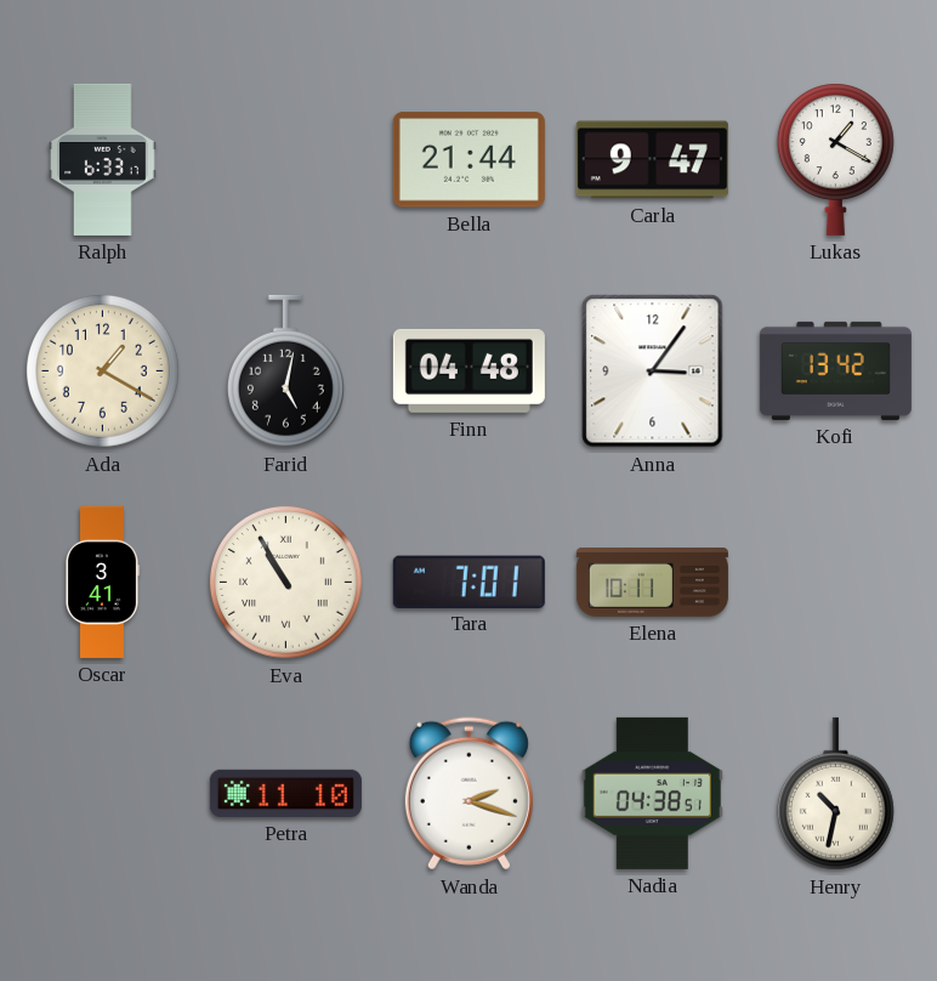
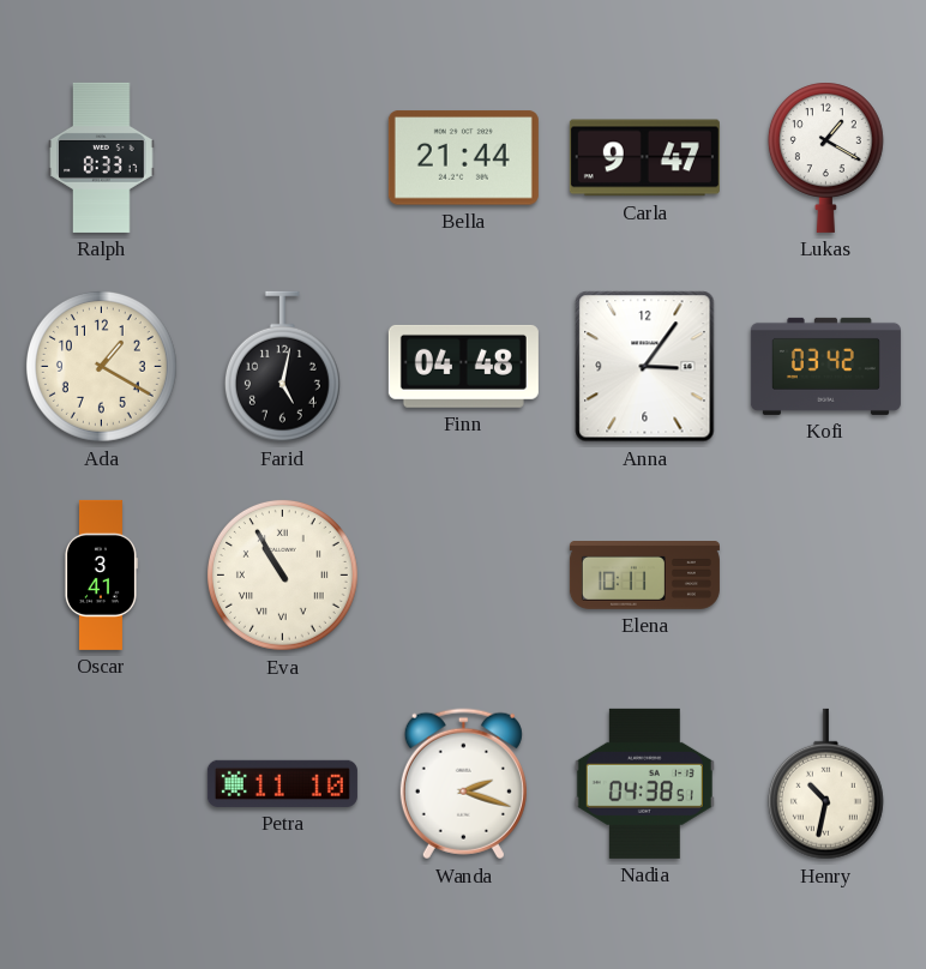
Ralph: 6:33 -> 8:33
Kofi: 13:42 -> 03:42
Tara: 7:01 -> none
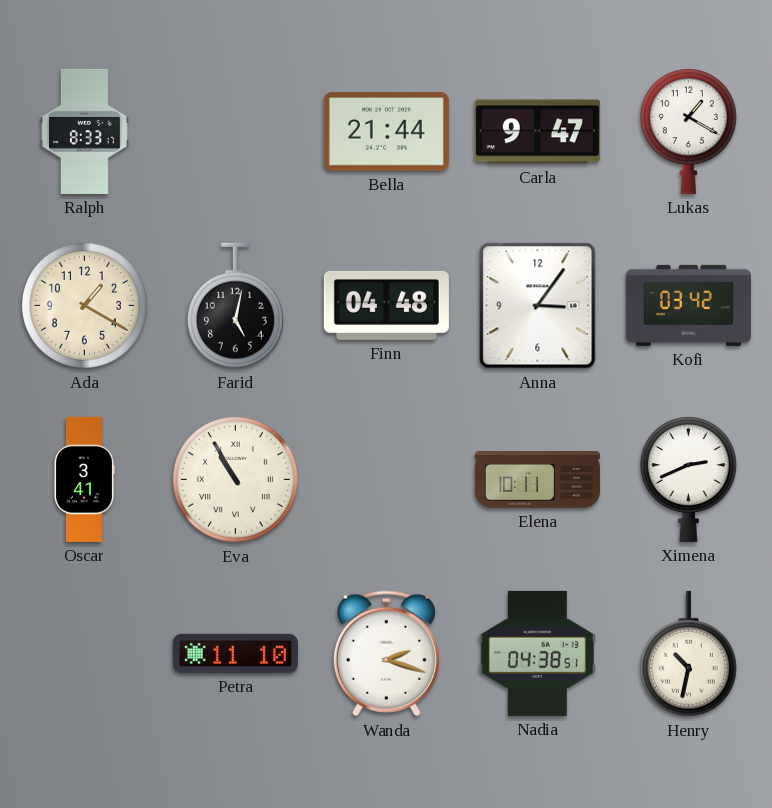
Ximena: none -> 2:41
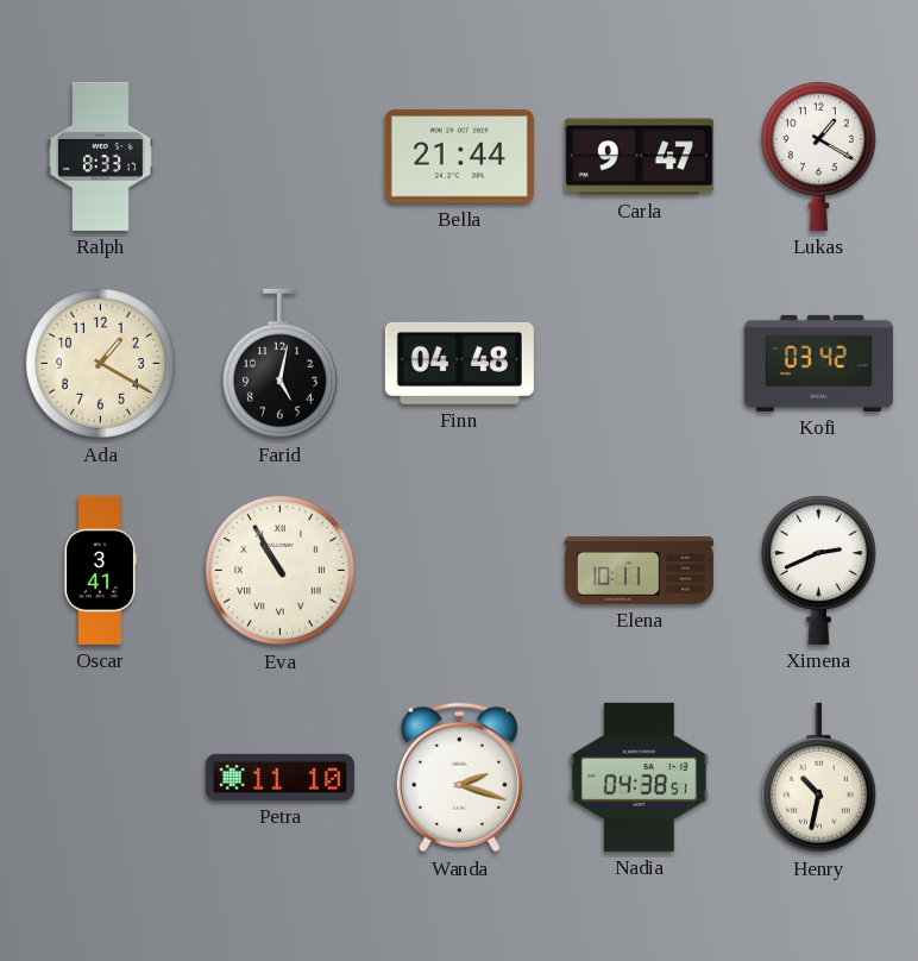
Anna: 3:06 -> none
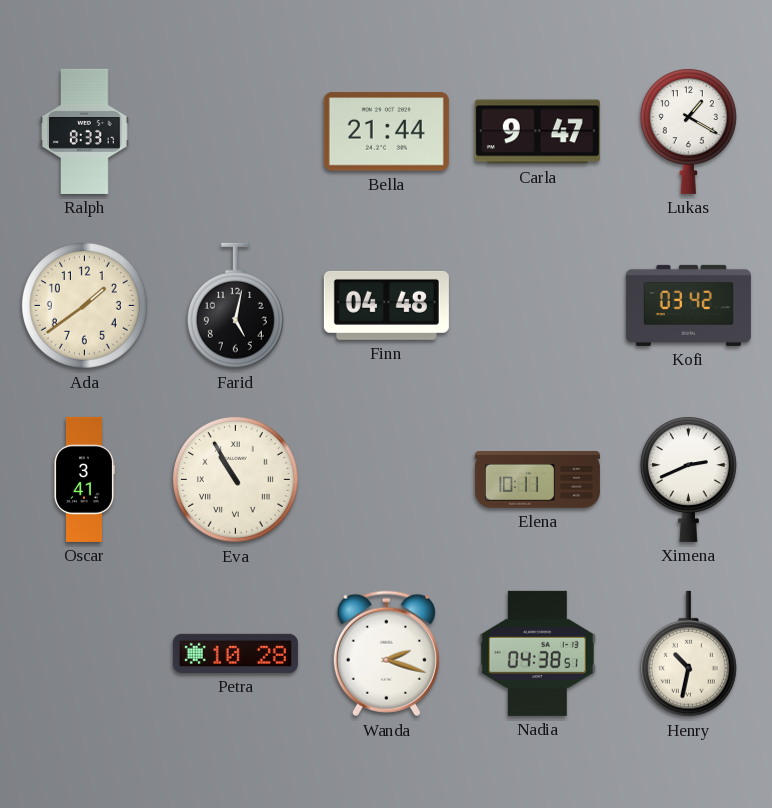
Ada: 1:20 -> 1:39
Petra: 11:10 -> 10:28
